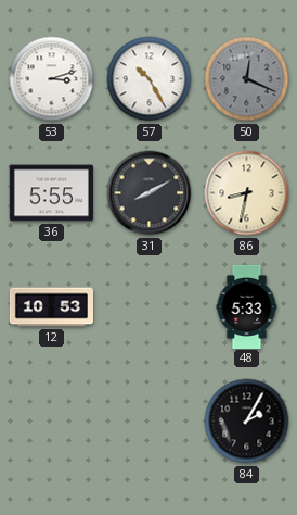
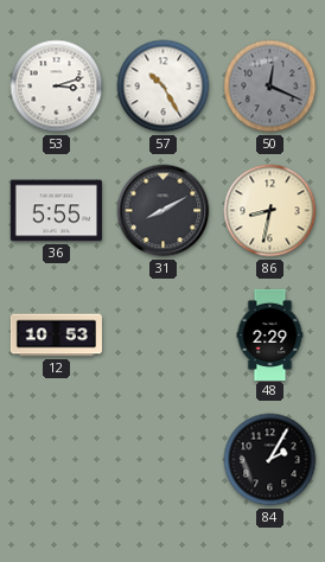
48: 5:33 -> 2:29
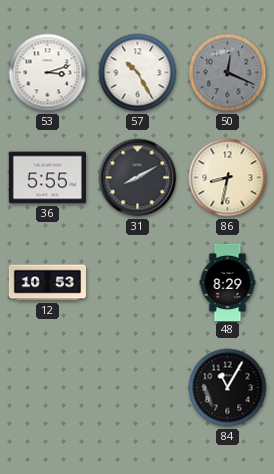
48: 2:29 -> 8:29
84: 2:05 -> 11:05
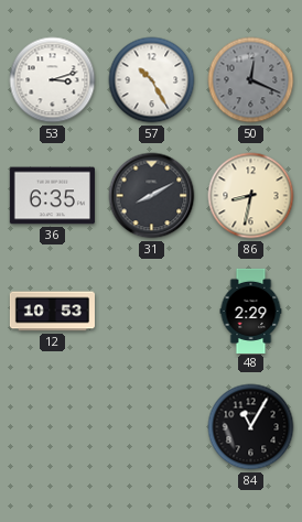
36: 5:55 -> 6:35
48: 8:29 -> 2:29
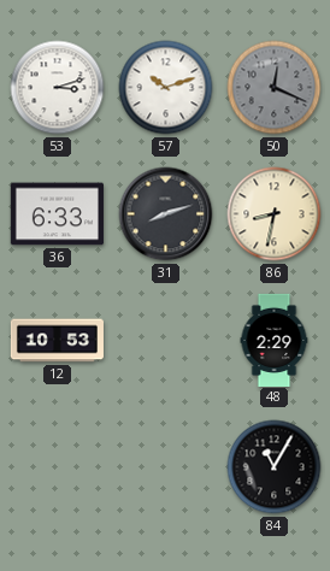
57: 10:25 -> 10:12
36: 6:35 -> 6:33
31: 8:10 -> 8:12
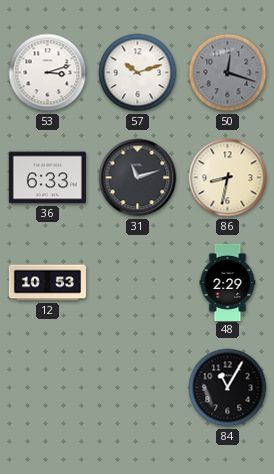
50: 12:19 -> 12:18
31: 8:12 -> 11:12
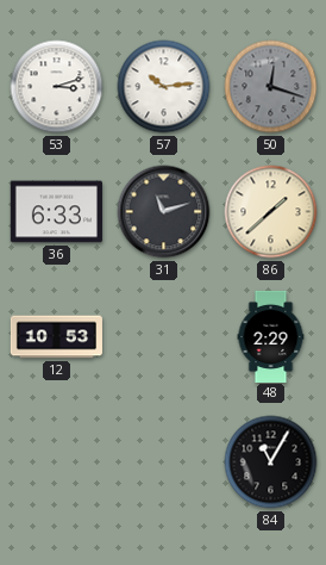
57: 10:12 -> 10:14
86: 8:32 -> 1:38
